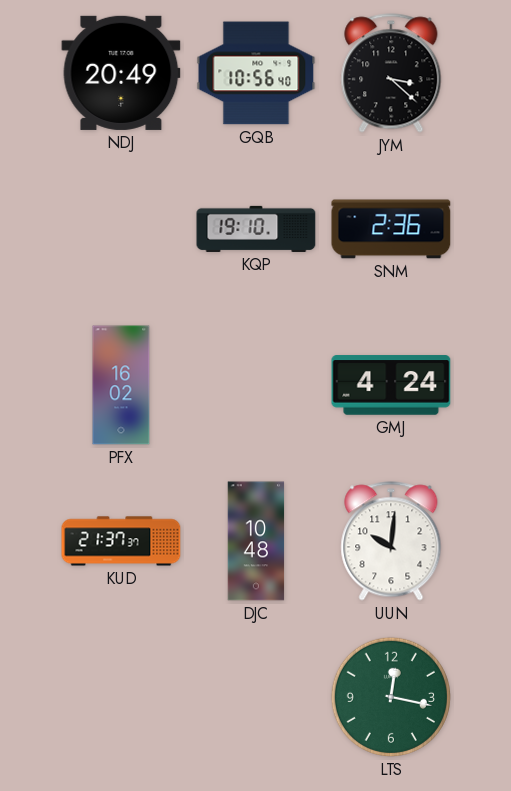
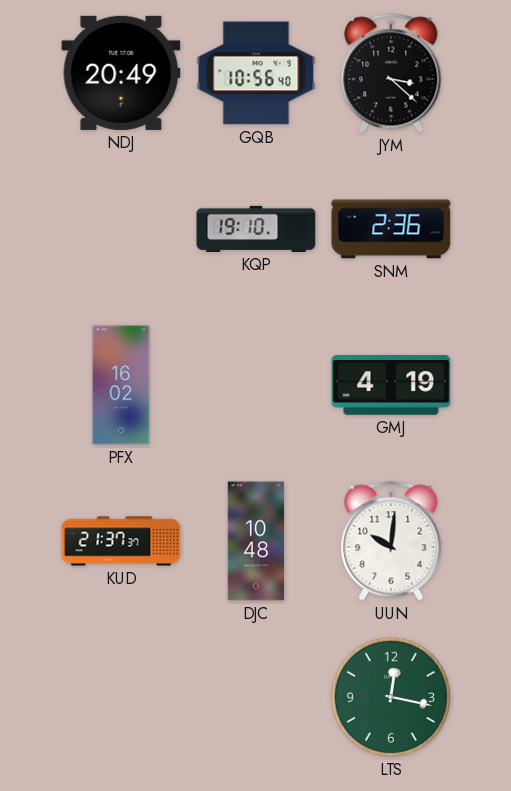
GMJ: 4:24 -> 4:19
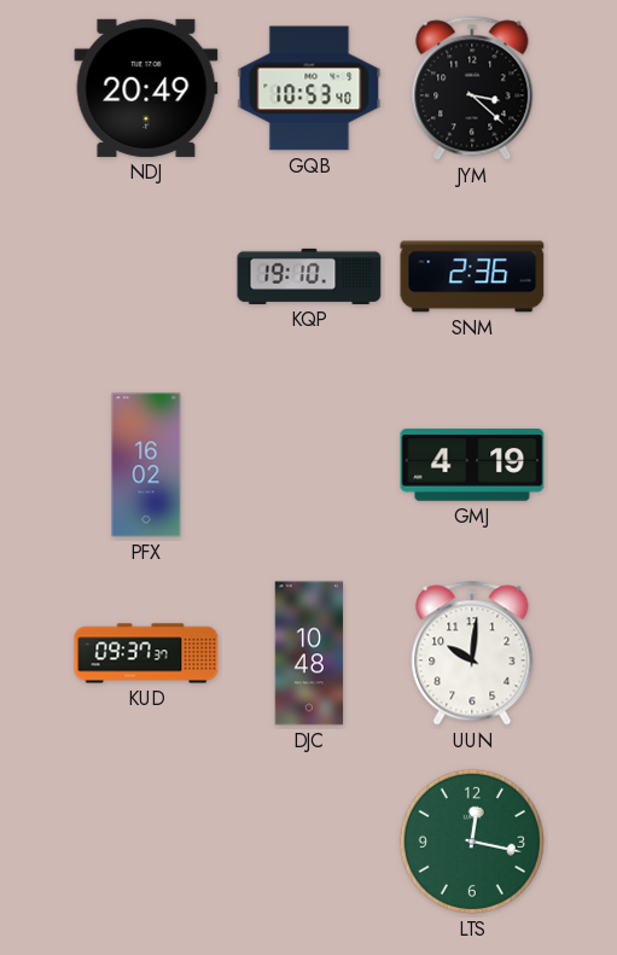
GQB: 10:56 -> 10:53
KUD: 21:37 -> 09:37
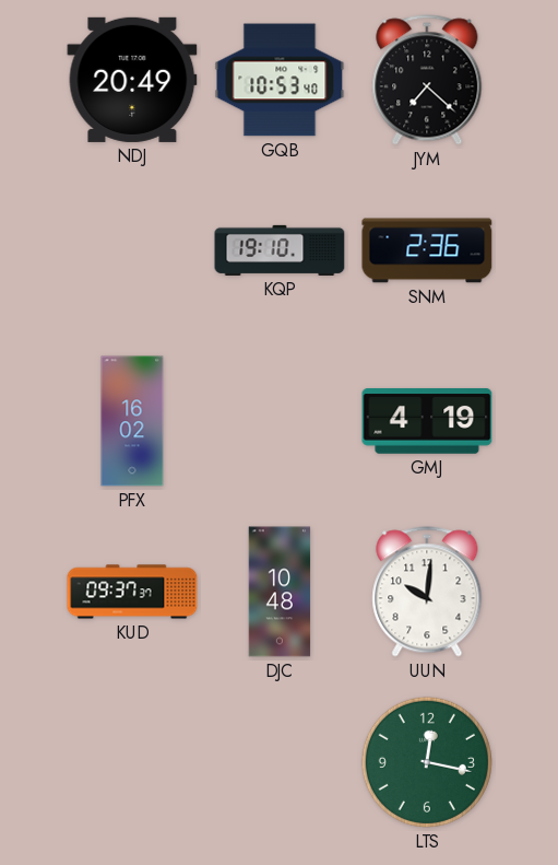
JYM: 3:22 -> 7:22
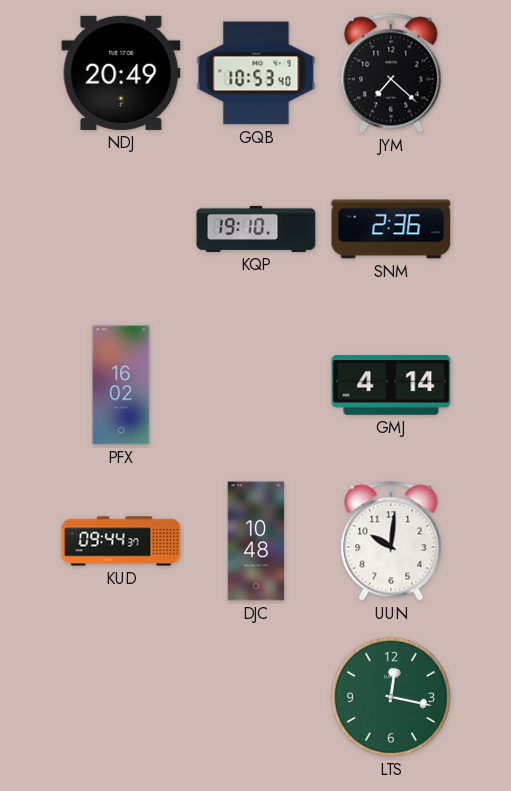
GMJ: 4:19 -> 4:14
KUD: 09:37 -> 09:44
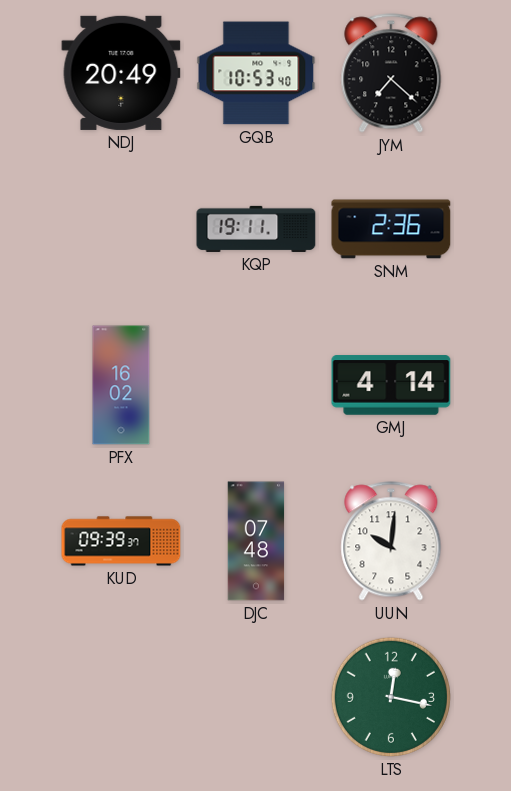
KQP: 19:10 -> 19:11
KUD: 09:44 -> 09:39
DJC: 10:48 -> 07:48
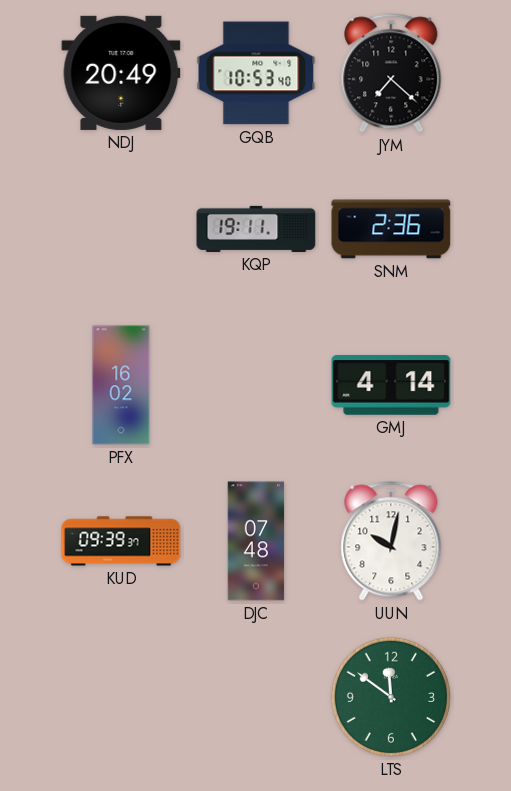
UUN: 10:01 -> 10:02
LTS: 12:17 -> 11:51
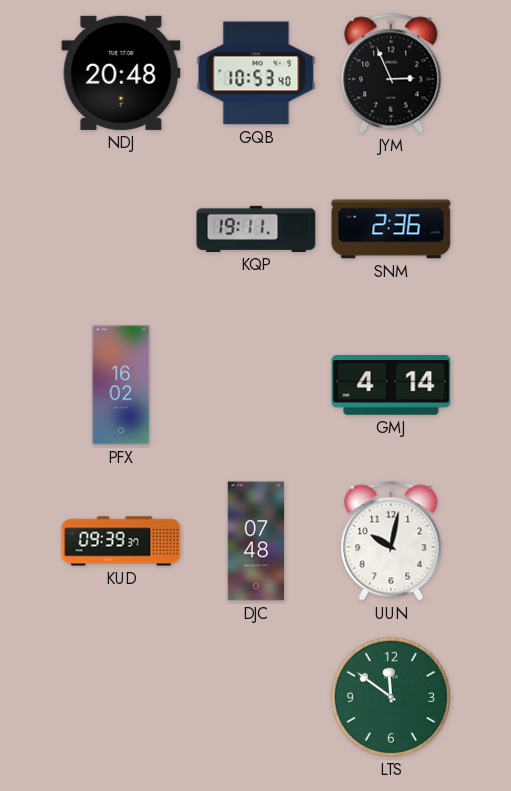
NDJ: 20:49 -> 20:48
JYM: 7:22 -> 2:56
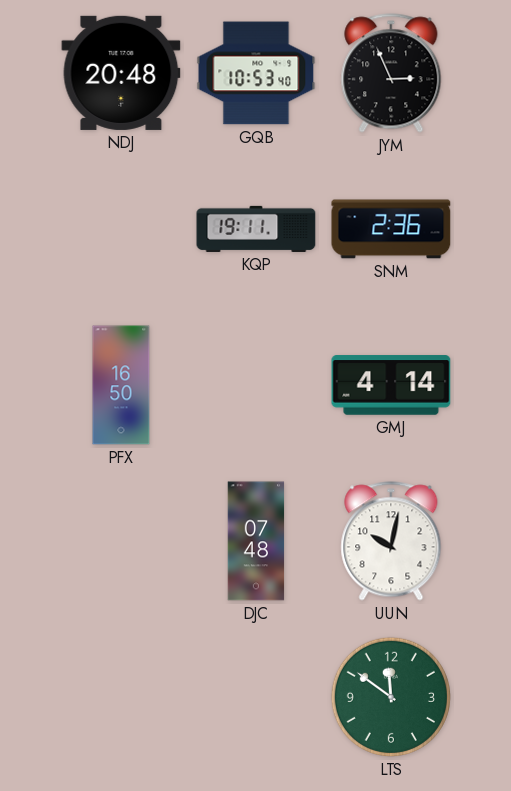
PFX: 16:02 -> 16:50
KUD: 09:39 -> none
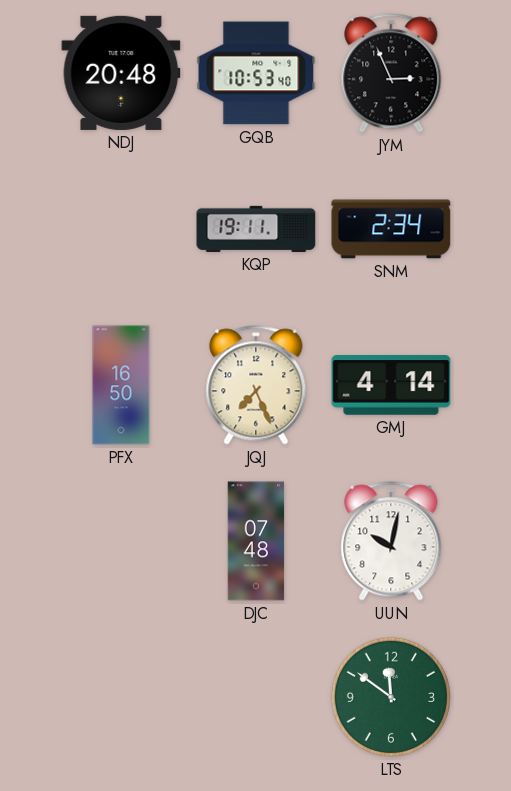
SNM: 2:36 -> 2:34
JQJ: none -> 7:26
